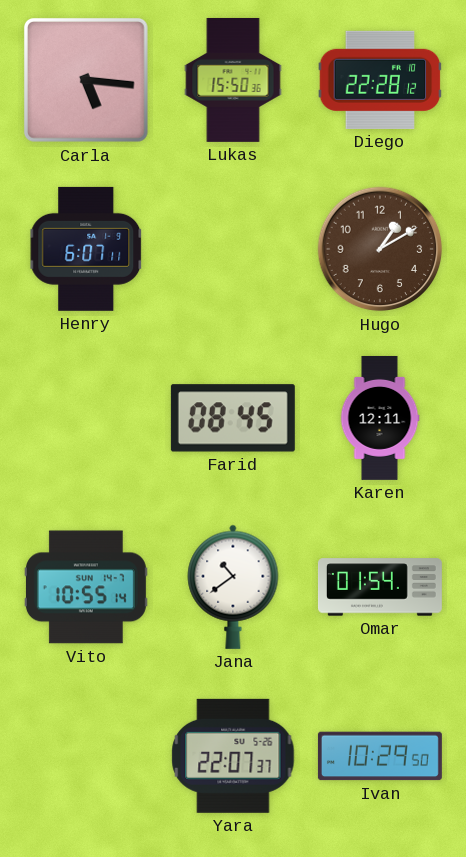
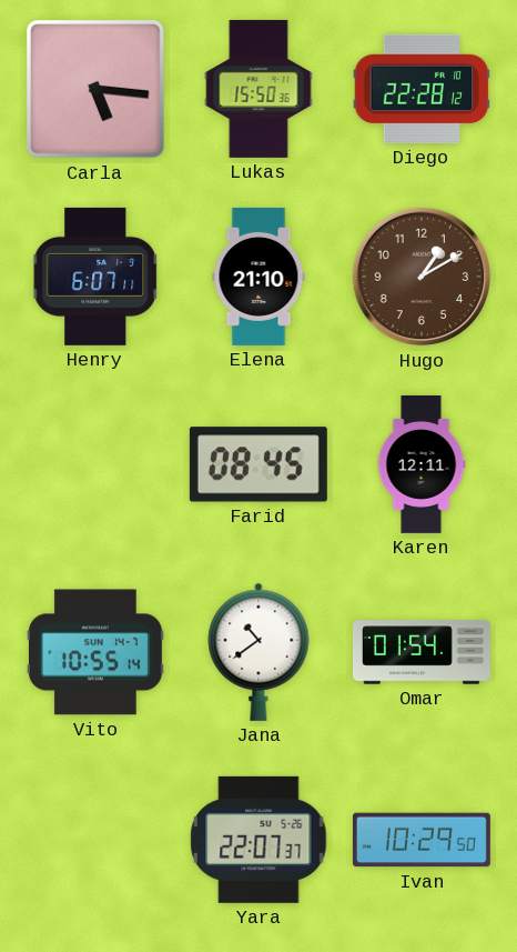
Elena: none -> 21:10
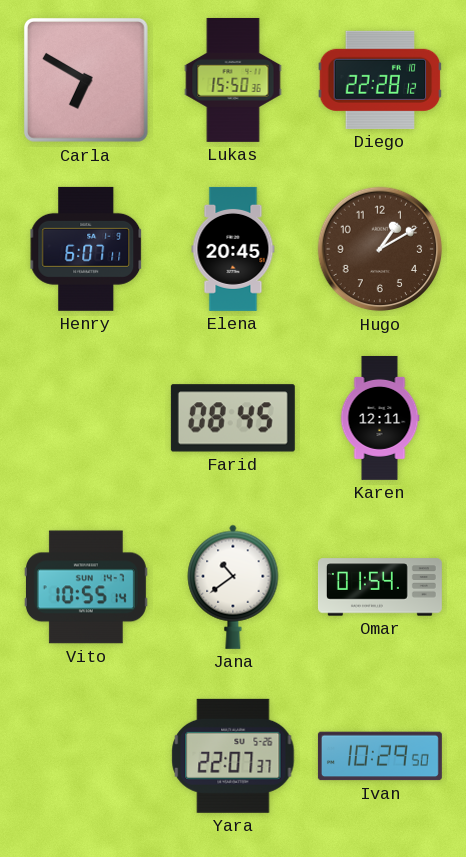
Carla: 5:16 -> 6:50
Elena: 21:10 -> 20:45
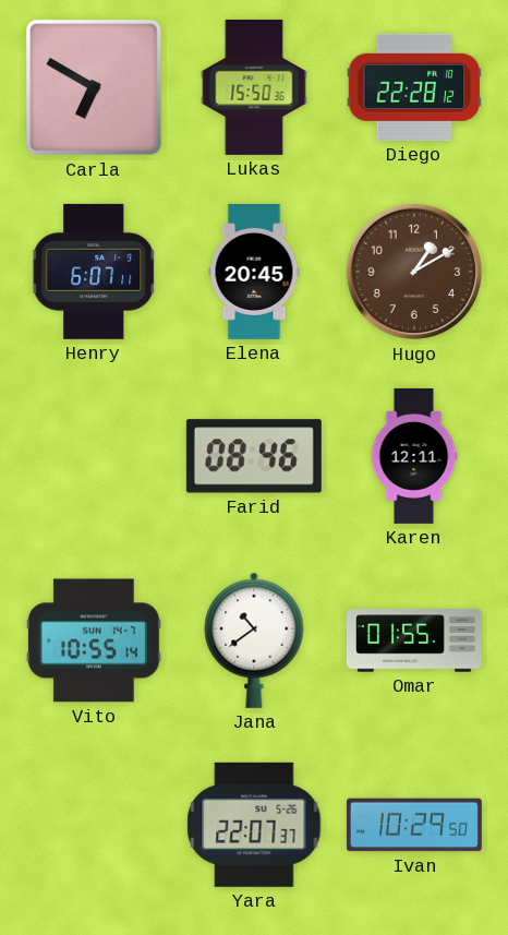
Farid: 08:45 -> 08:46
Omar: 01:54 -> 01:55
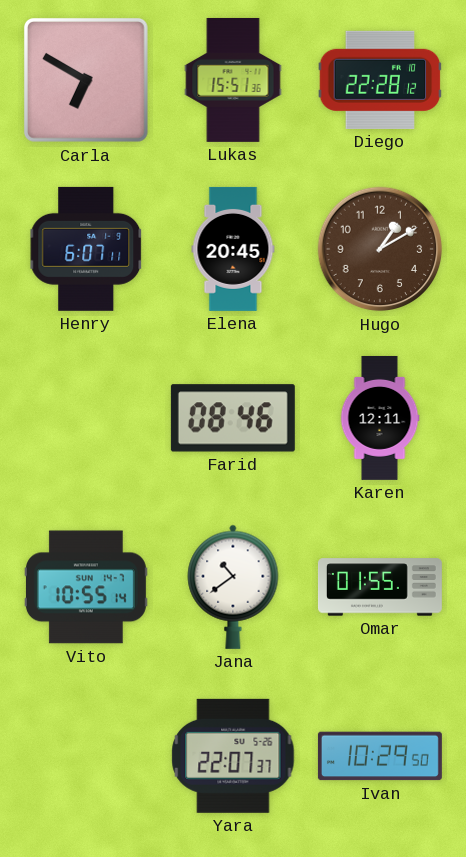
Lukas: 15:50 -> 15:51
